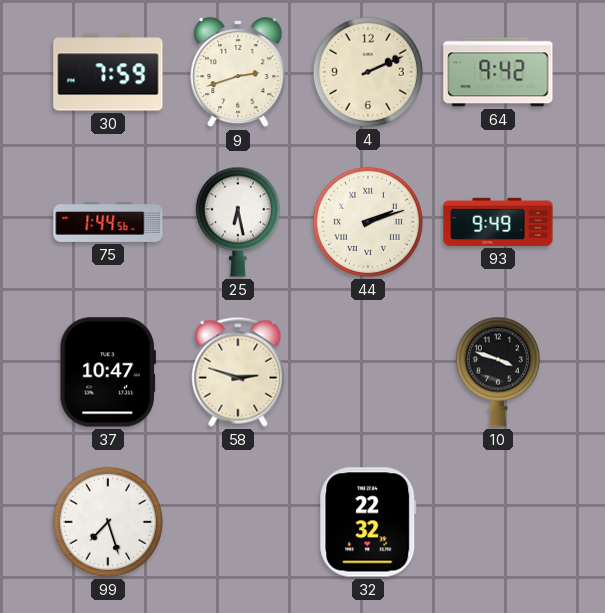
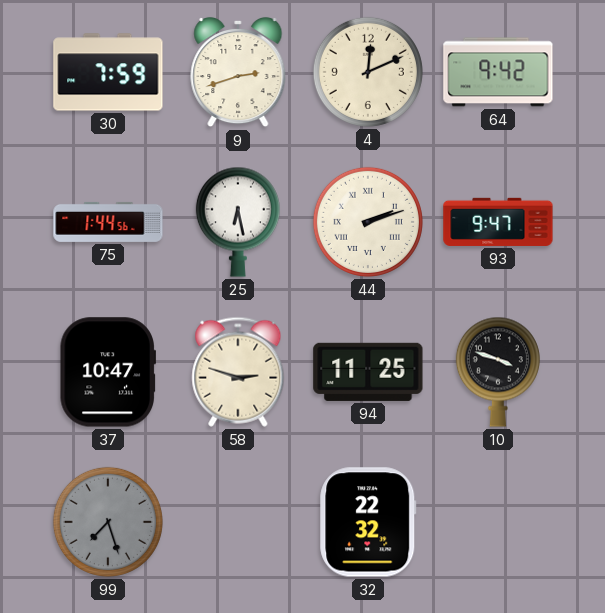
4: 2:11 -> 12:11
93: 9:49 -> 9:47
94: none -> 11:25
99 dial: white -> grey
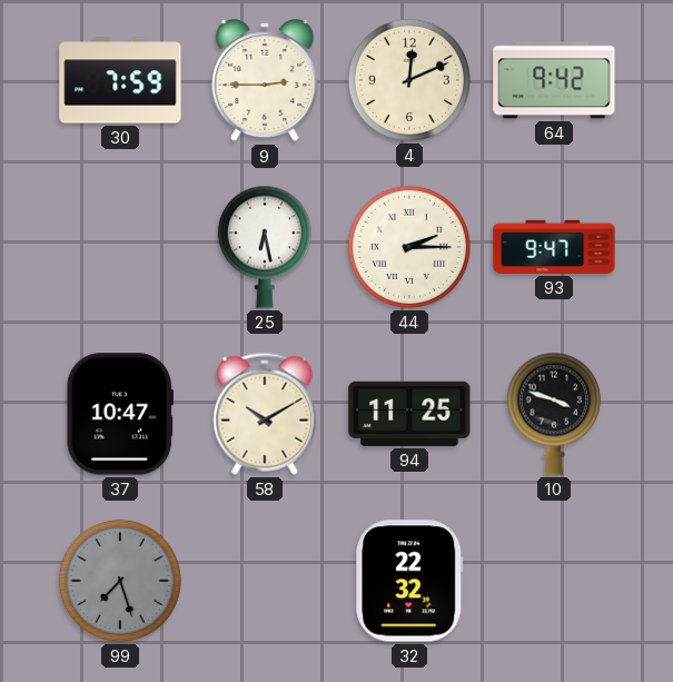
9: 2:42 -> 2:45
75: 1:44 -> none
44: 2:12 -> 2:15
58: 2:48 -> 10:10
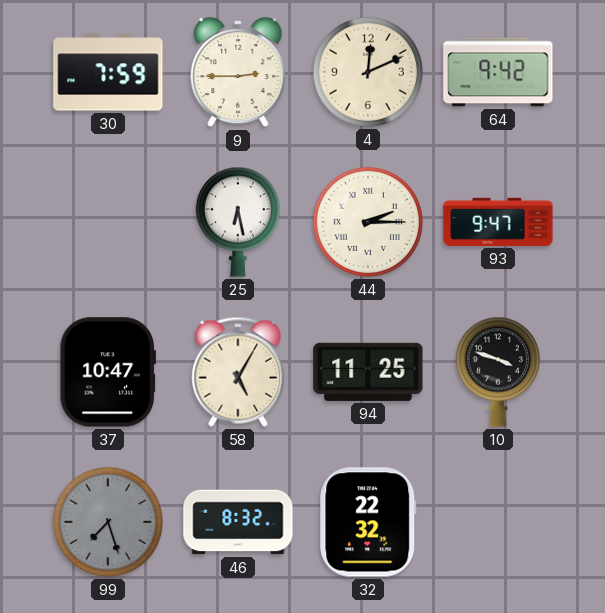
58: 10:10 -> 5:05
46: none -> 8:32
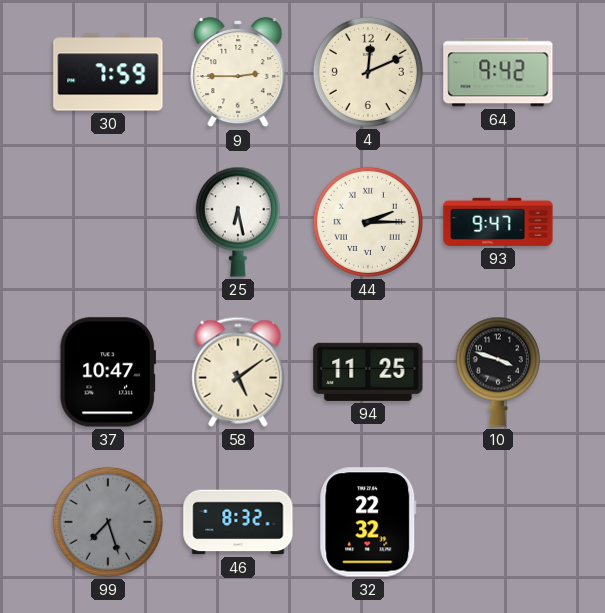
58: 5:05 -> 5:09
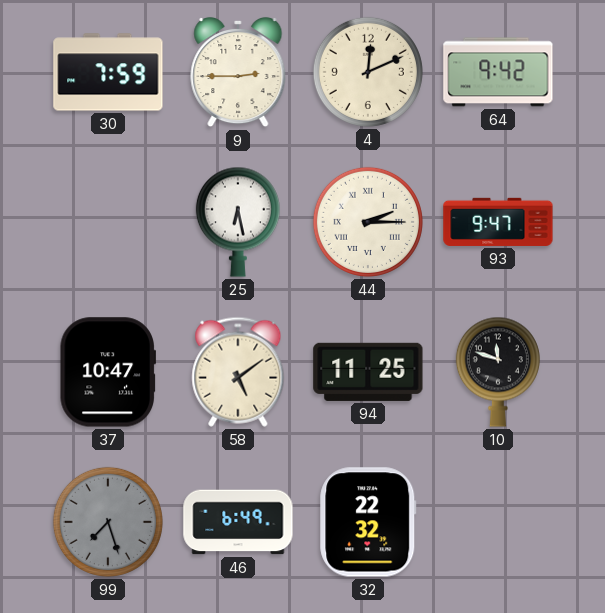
10: 3:48 -> 11:48
46: 8:32 -> 6:49
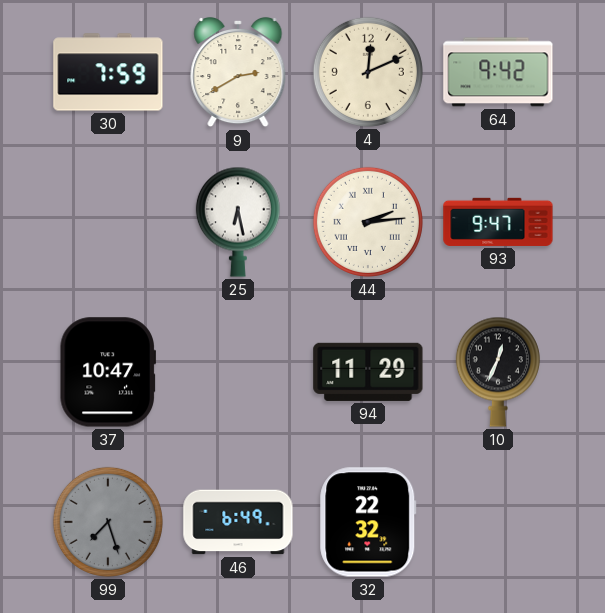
9: 2:45 -> 2:40
44: 2:15 -> 2:14
58: 5:09 -> none
94: 11:25 -> 11:29
10: 11:48 -> 12:34
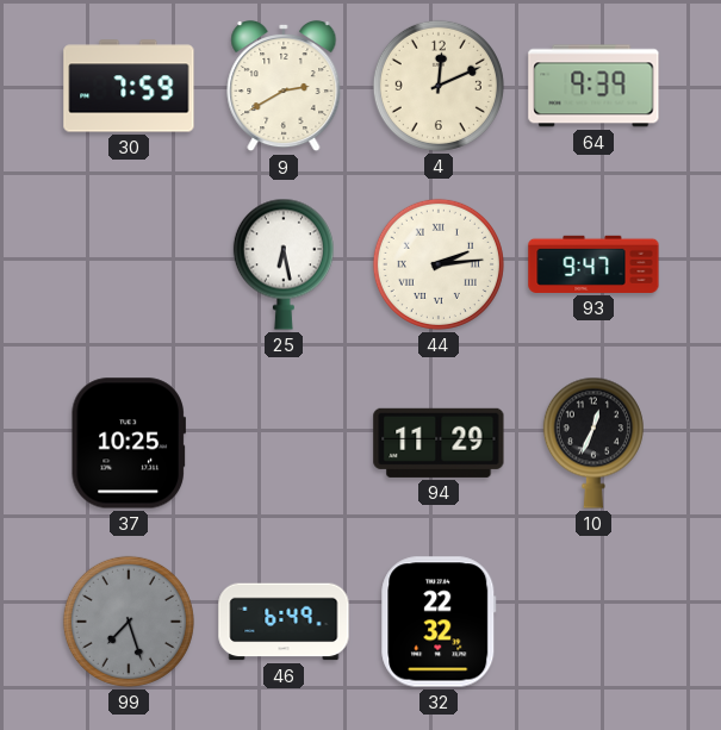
64: 9:42 -> 9:39
37: 10:47 -> 10:25
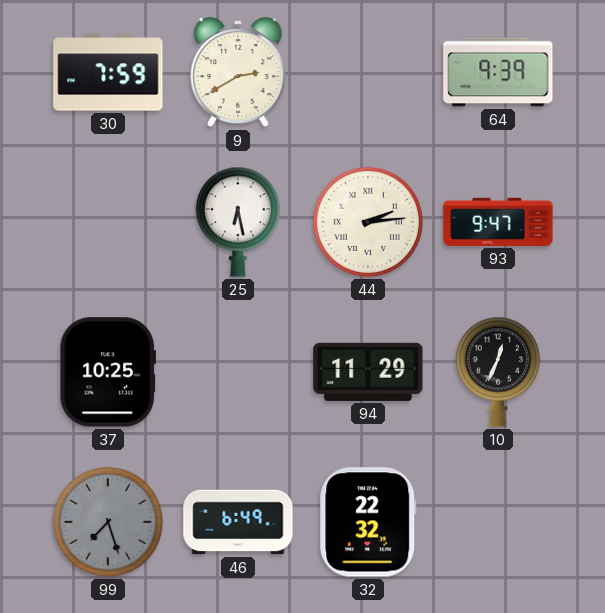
4: 12:11 -> none
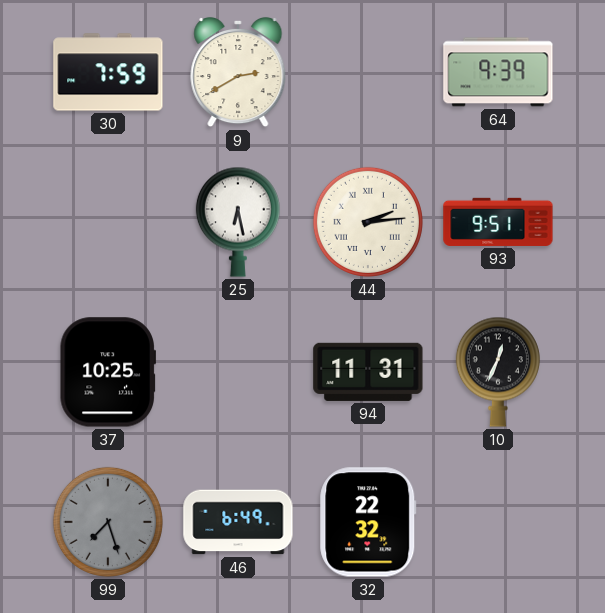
93: 9:47 -> 9:51
94: 11:29 -> 11:31
